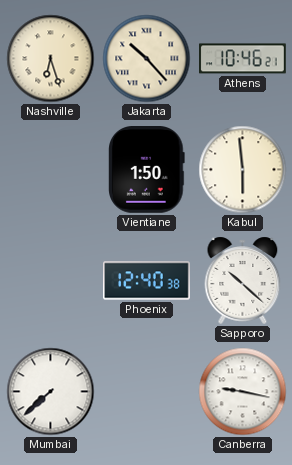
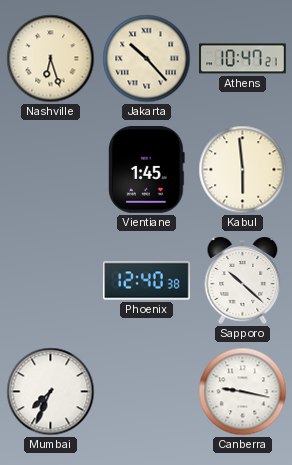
Athens: 10:46 -> 10:47
Vientiane: 1:50 -> 1:45
Mumbai: 7:38 -> 7:34
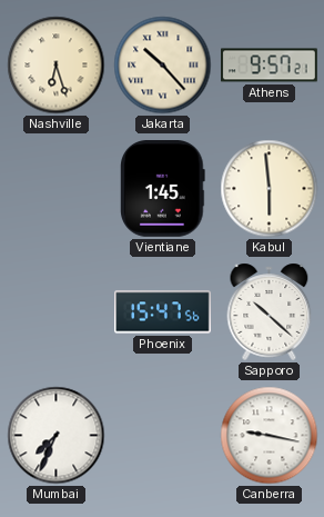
Athens: 10:47 -> 9:57
Phoenix: 12:40 -> 15:47
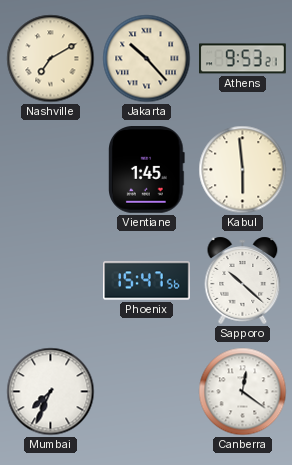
Nashville: 6:27 -> 7:10
Athens: 9:57 -> 9:53
Canberra: 9:17 -> 12:21
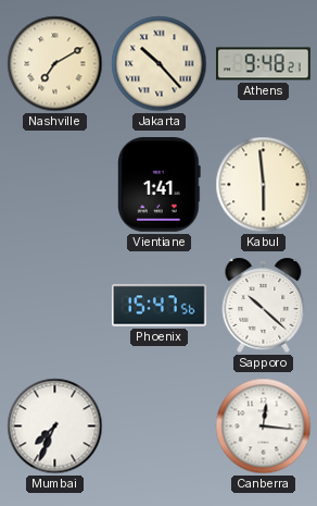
Athens: 9:53 -> 9:48
Vientiane: 1:45 -> 1:41
Canberra: 12:21 -> 12:16
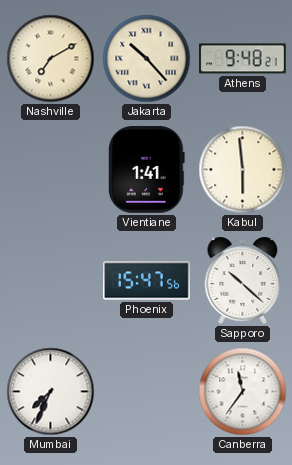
Canberra: 12:16 -> 11:36
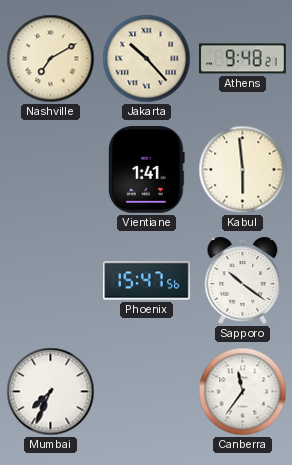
Sapporo: 10:22 -> 10:21
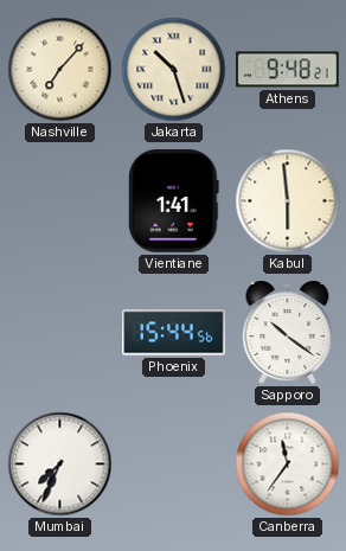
Nashville: 7:10 -> 7:07
Jakarta: 10:23 -> 10:27
Phoenix: 15:47 -> 15:44
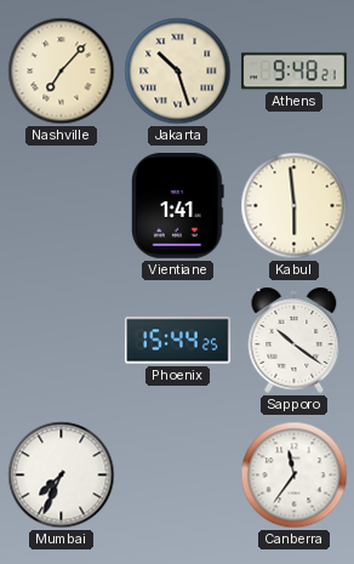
Phoenix: 15:44:56 -> 15:44:25
